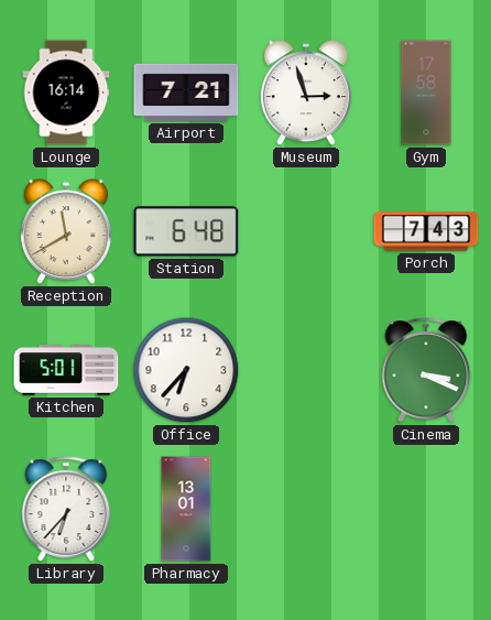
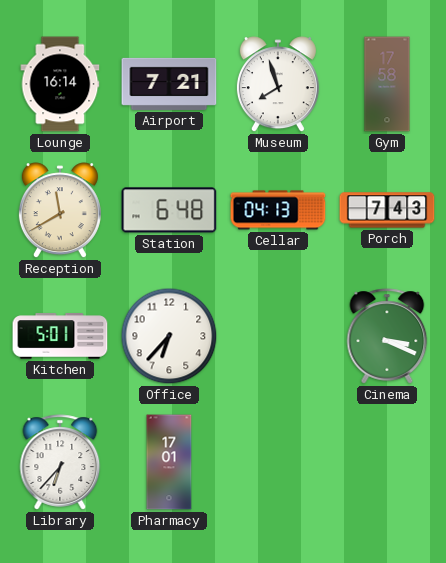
Museum: 2:57 -> 7:57
Cellar: none -> 04:13
Pharmacy: 13:01 -> 17:01
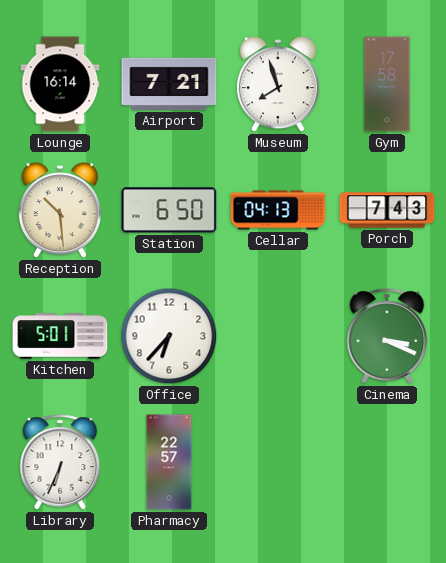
Reception: 11:40 -> 10:29
Station: 6:48 -> 6:50
Library: 6:37 -> 6:34
Pharmacy: 17:01 -> 22:57
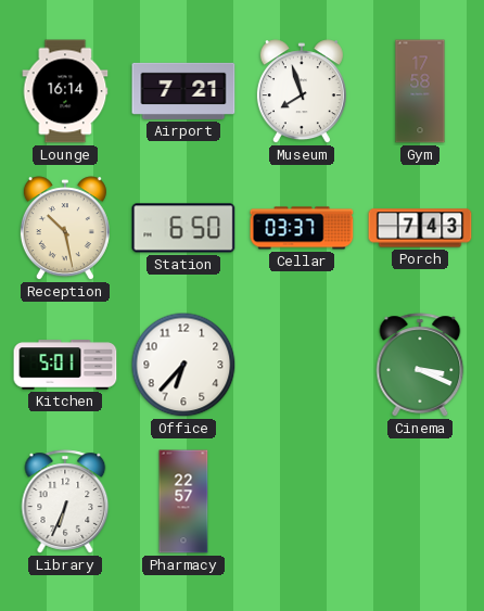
Reception: 10:29 -> 10:28
Cellar: 04:13 -> 03:37
